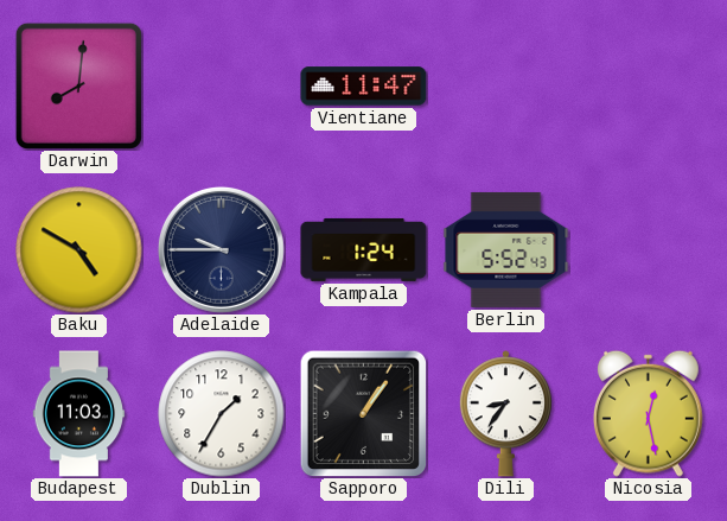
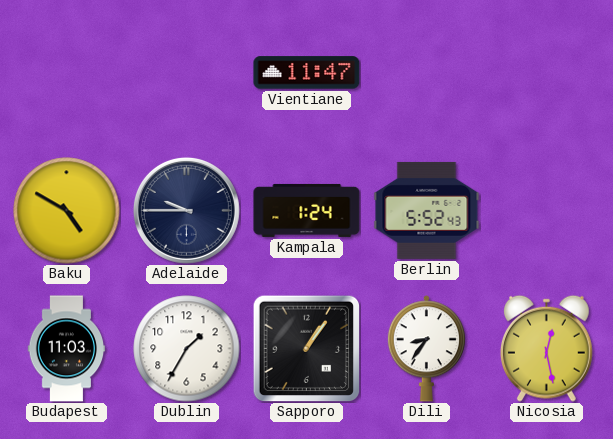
Darwin: 8:01 -> none
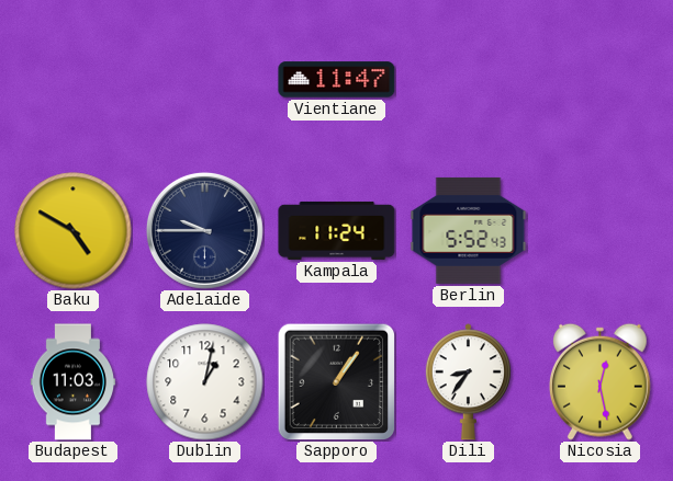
Kampala: 1:24 -> 11:24
Dublin: 1:35 -> 1:02
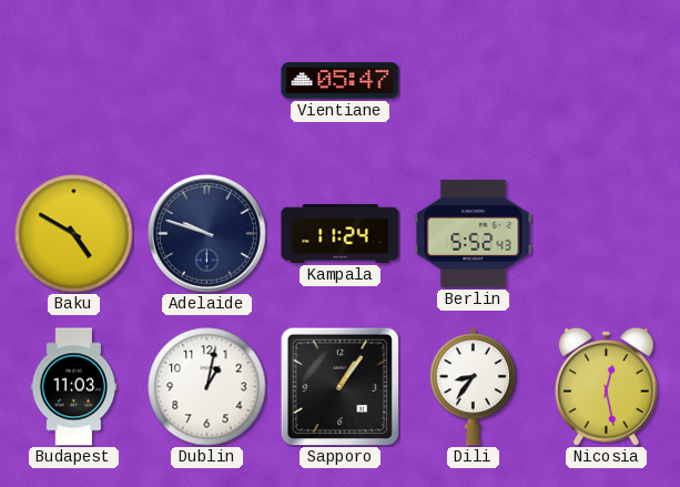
Vientiane: 11:47 -> 05:47
Adelaide: 9:45 -> 9:48
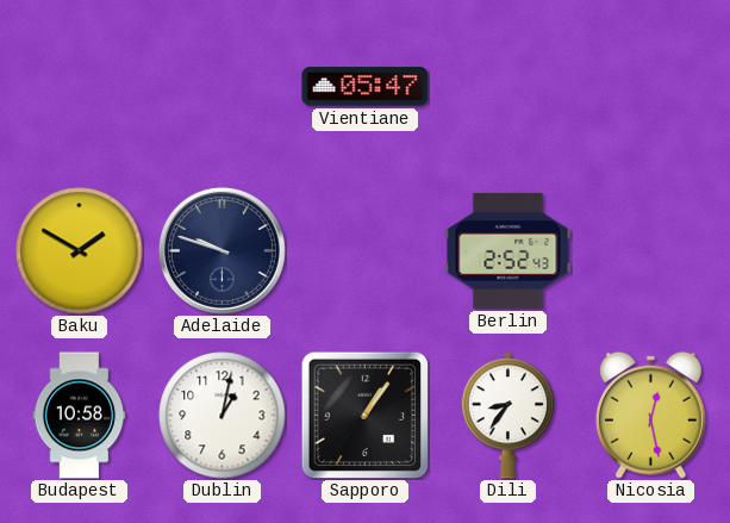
Baku: 4:50 -> 1:50
Kampala: 11:24 -> none
Berlin: 5:52 -> 2:52
Budapest: 11:03 -> 10:58
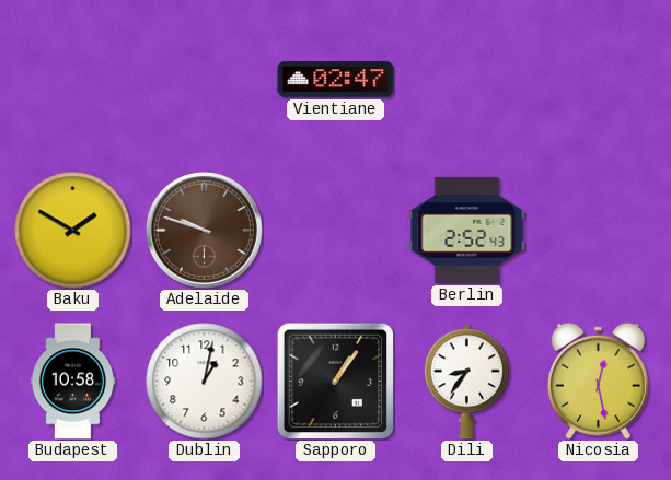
Vientiane: 05:47 -> 02:47
Adelaide dial: navy -> brown
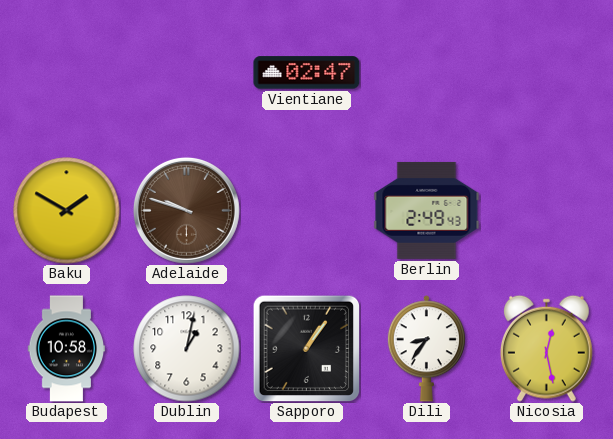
Berlin: 2:52 -> 2:49
